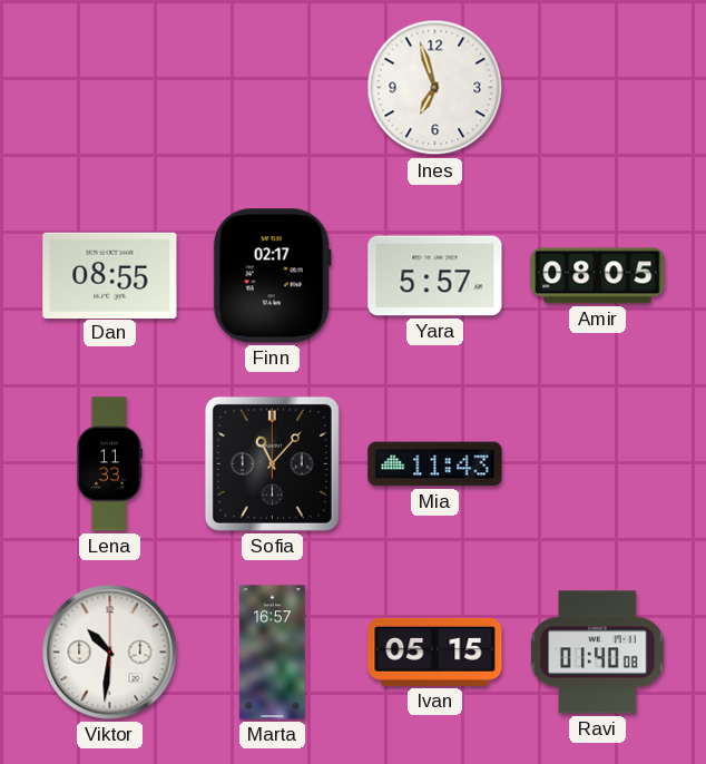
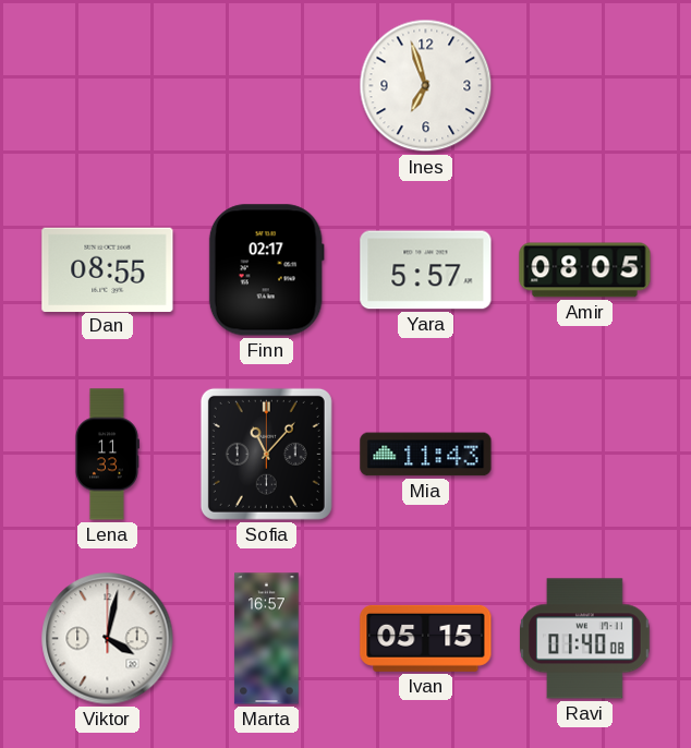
Viktor: 10:31 -> 4:02
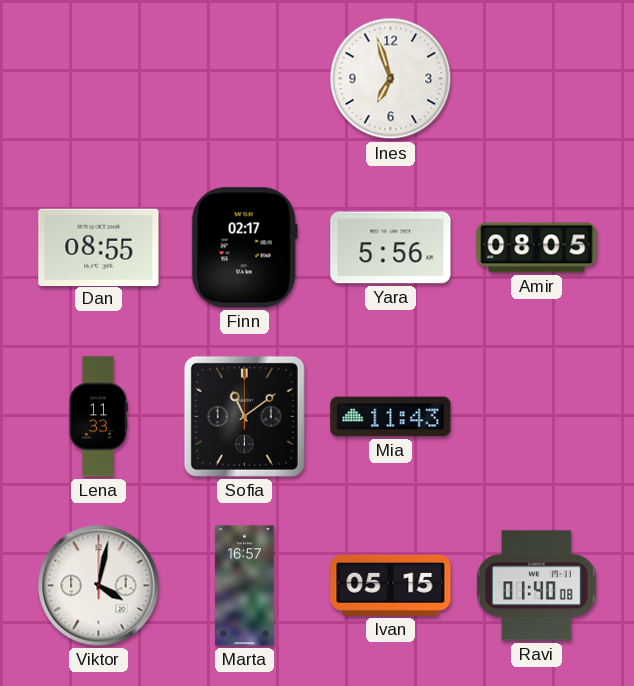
Yara: 5:57 -> 5:56
Sofia: 11:07 -> 11:09
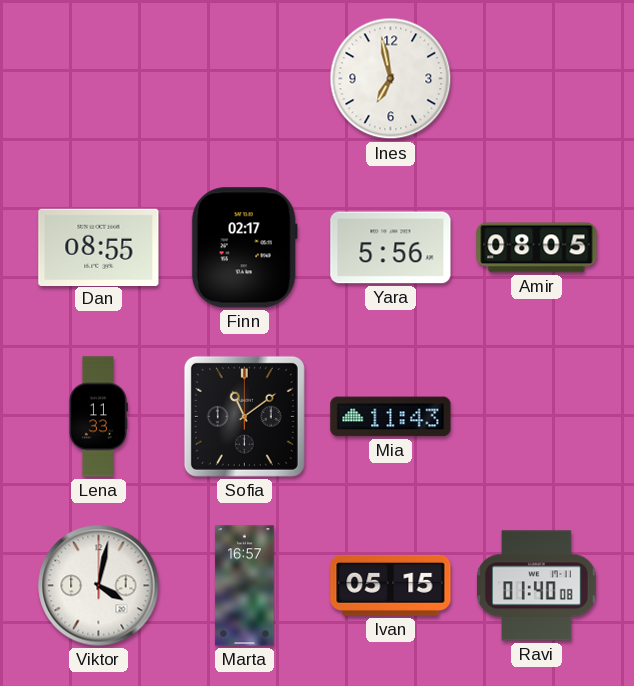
Ines: 6:57 -> 6:58
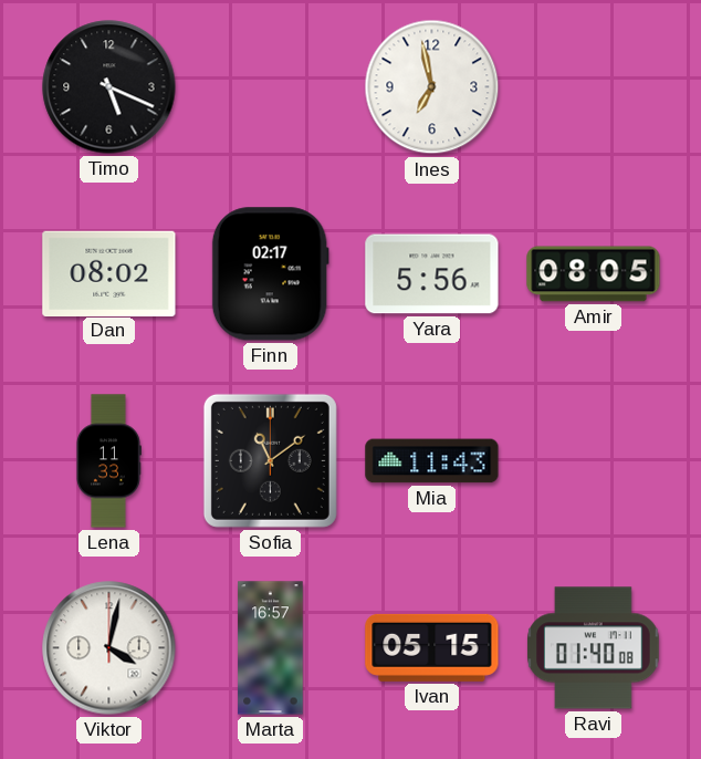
Timo: none -> 5:19
Dan: 08:55 -> 08:02
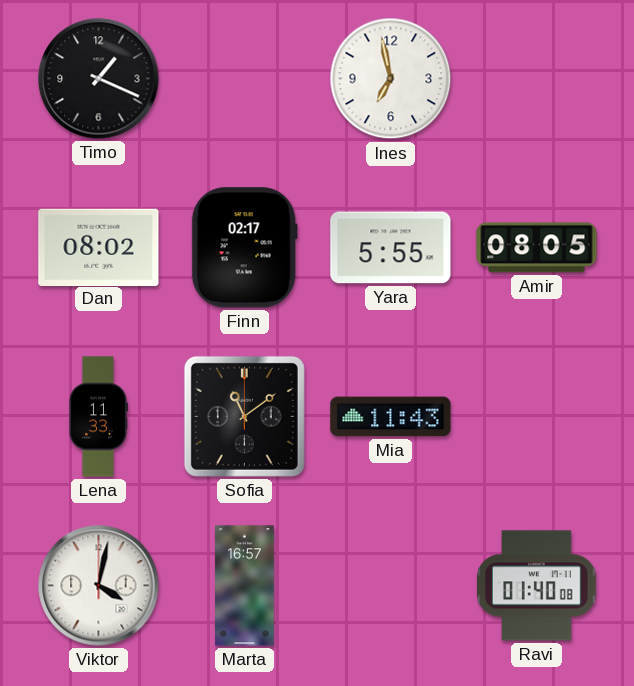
Timo: 5:19 -> 1:19
Yara: 5:56 -> 5:55
Ivan: 05:15 -> none
